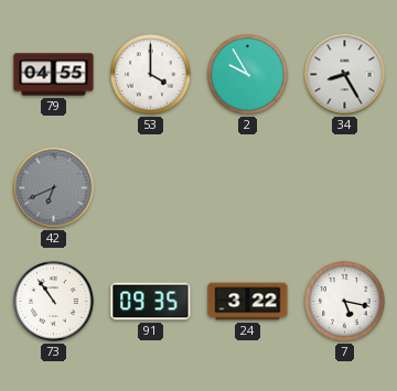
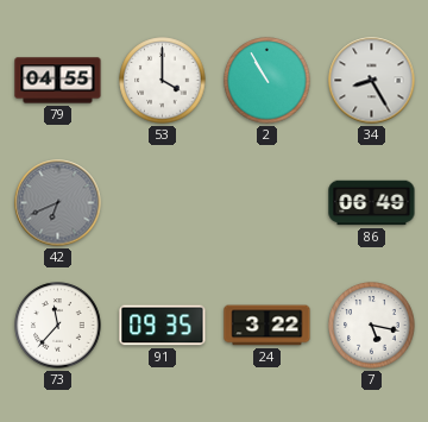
2: 9:55 -> 10:55
86: none -> 06:49
73: 10:54 -> 11:37
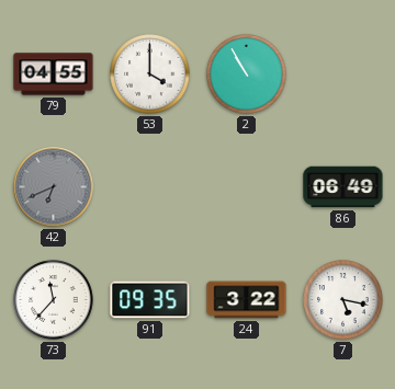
34: 8:25 -> none
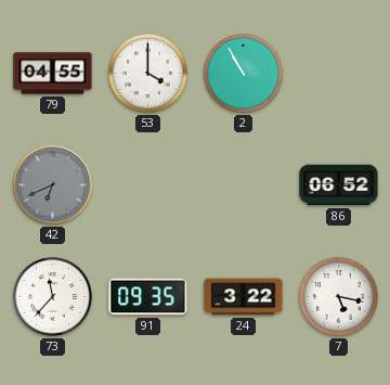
86: 06:49 -> 06:52
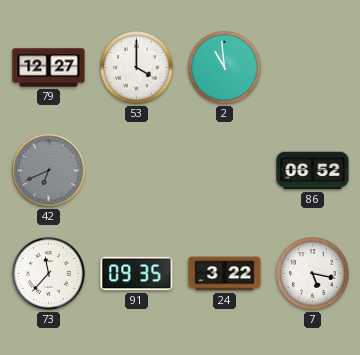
79: 04:55 -> 12:27
2: 10:55 -> 10:59
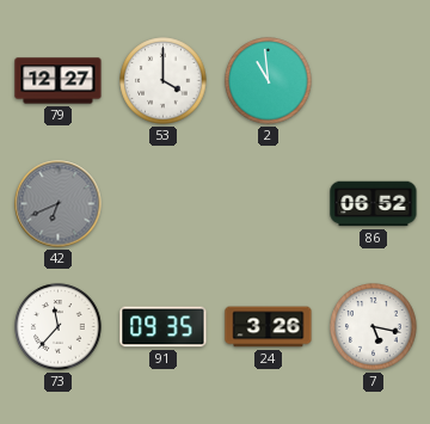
24: 3:22 -> 3:26
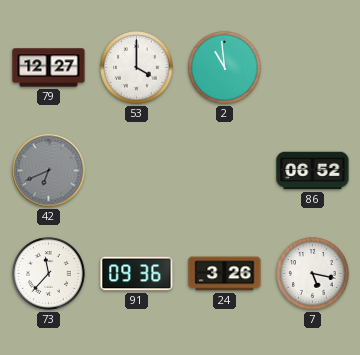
91: 09:35 -> 09:36
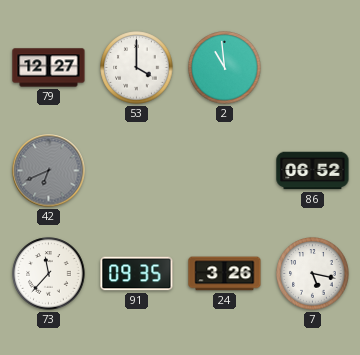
91: 09:36 -> 09:35
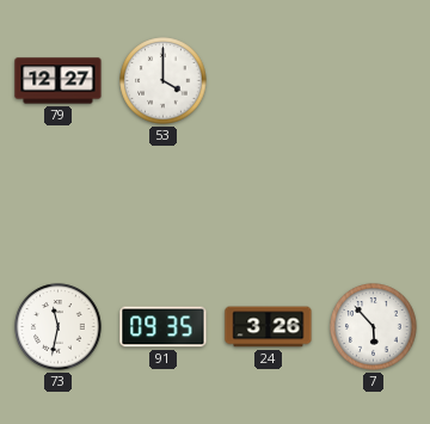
2: 10:59 -> none
42: 6:41 -> none
86: 06:52 -> none
73: 11:37 -> 11:32
7: 5:17 -> 5:53
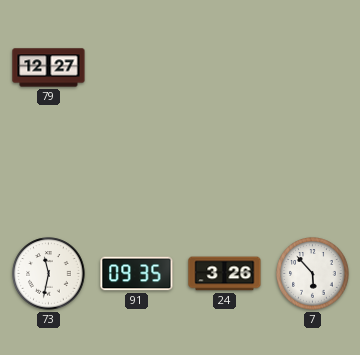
53: 4:00 -> none
